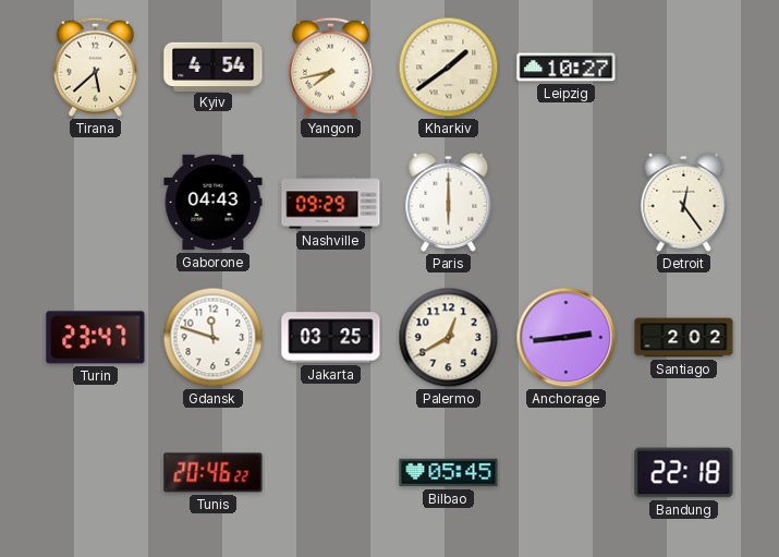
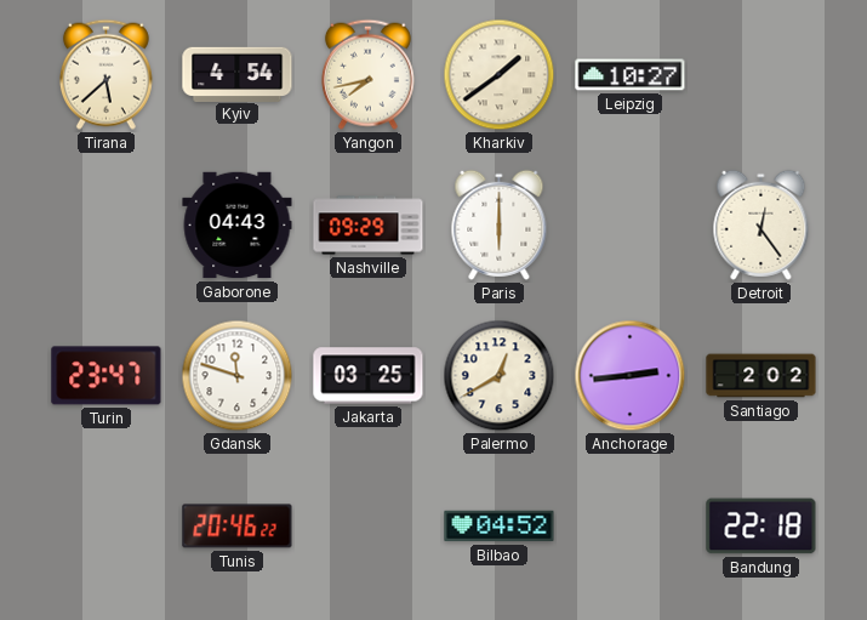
Bilbao: 05:45 -> 04:52
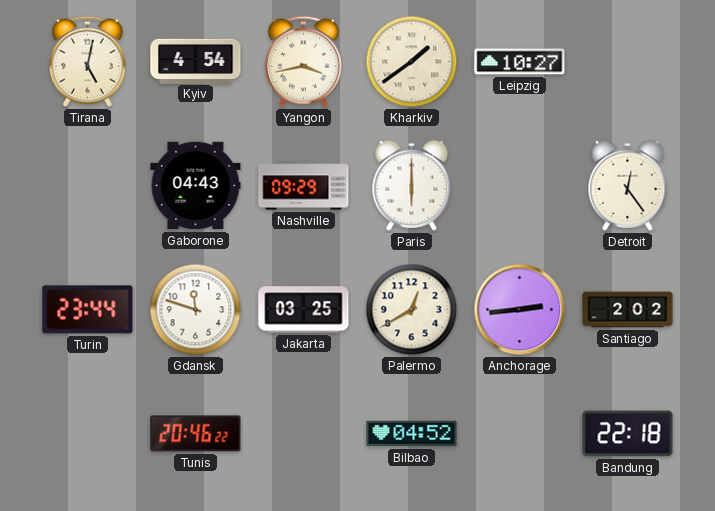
Tirana: 5:38 -> 5:02
Yangon: 7:43 -> 3:43
Turin: 23:47 -> 23:44
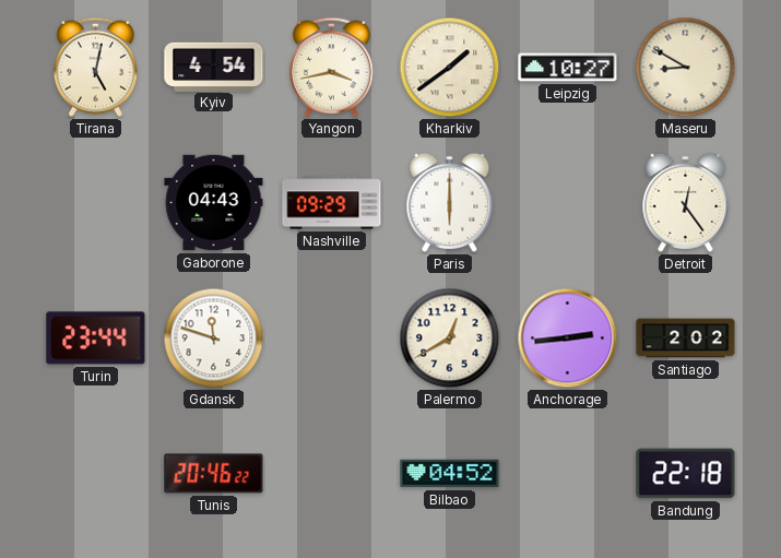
Maseru: none -> 8:50
Jakarta: 03:25 -> none
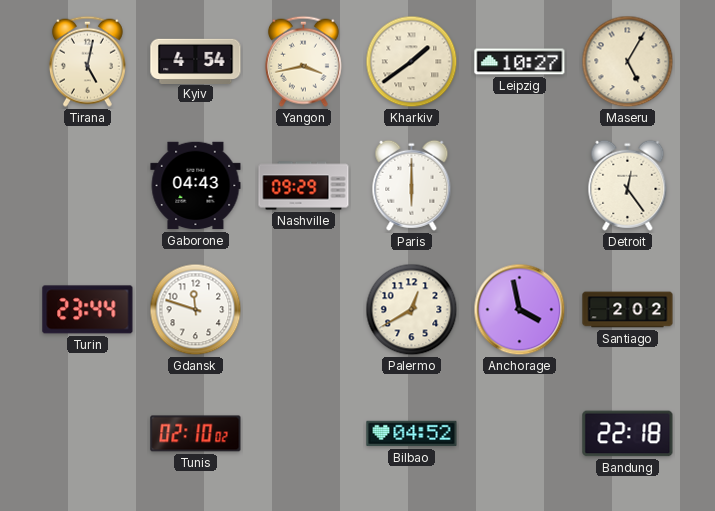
Maseru: 8:50 -> 5:05
Anchorage: 2:44 -> 3:58
Tunis: 20:46 -> 02:10
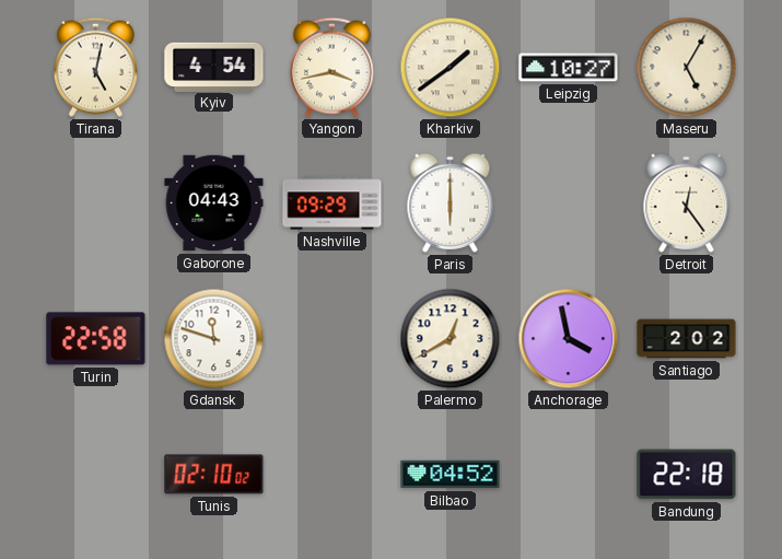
Turin: 23:44 -> 22:58
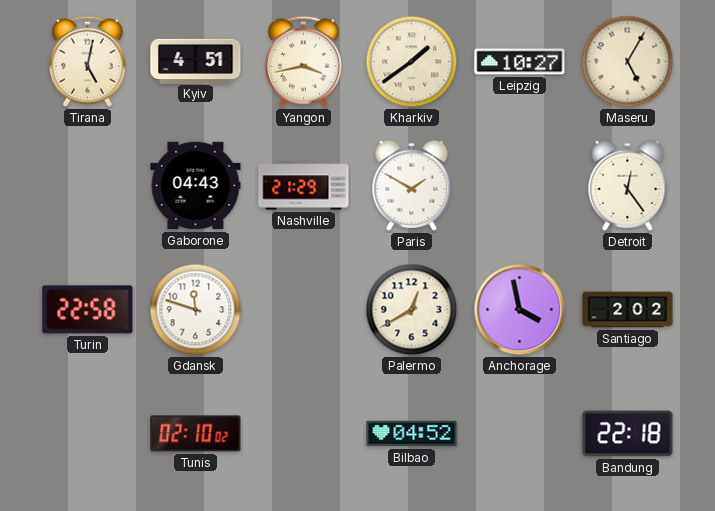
Kyiv: 4:54 -> 4:51
Nashville: 09:29 -> 21:29
Paris: 6:00 -> 1:50
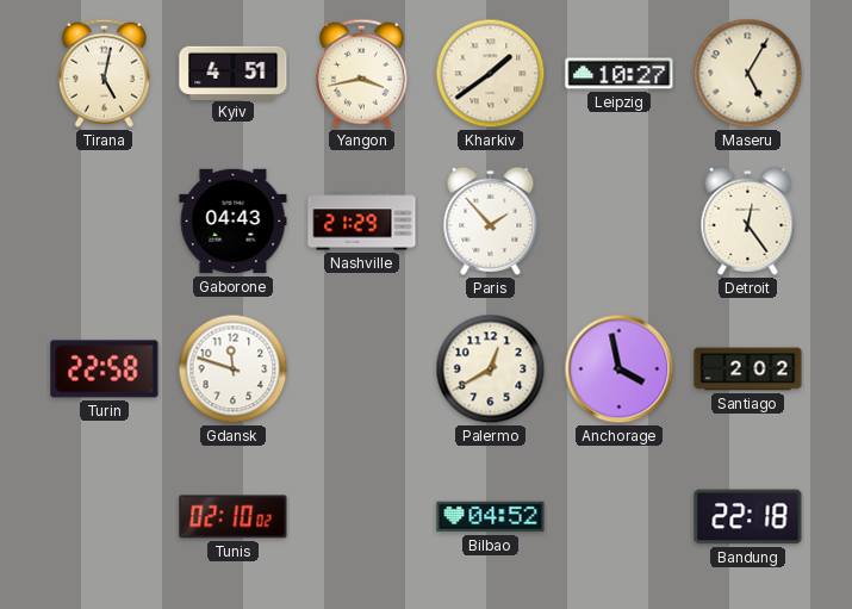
Paris: 1:50 -> 1:53
